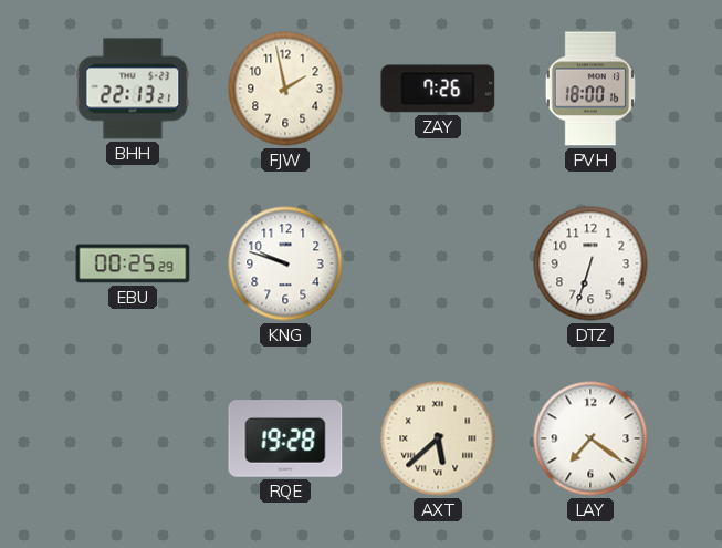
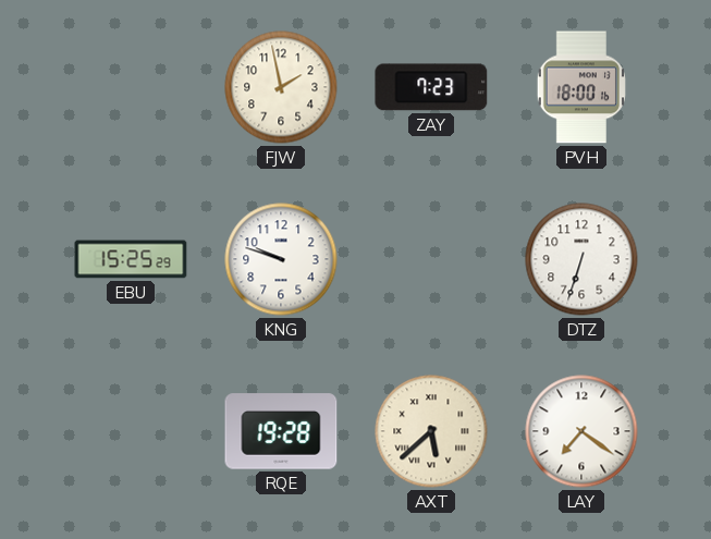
BHH: 22:13 -> none
ZAY: 7:26 -> 7:23
EBU: 00:25 -> 15:25
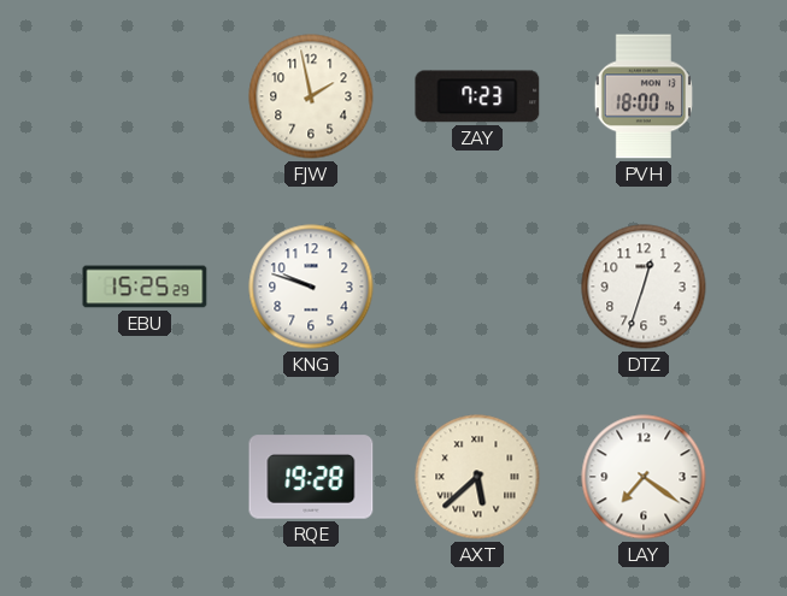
DTZ: 6:33 -> 12:33
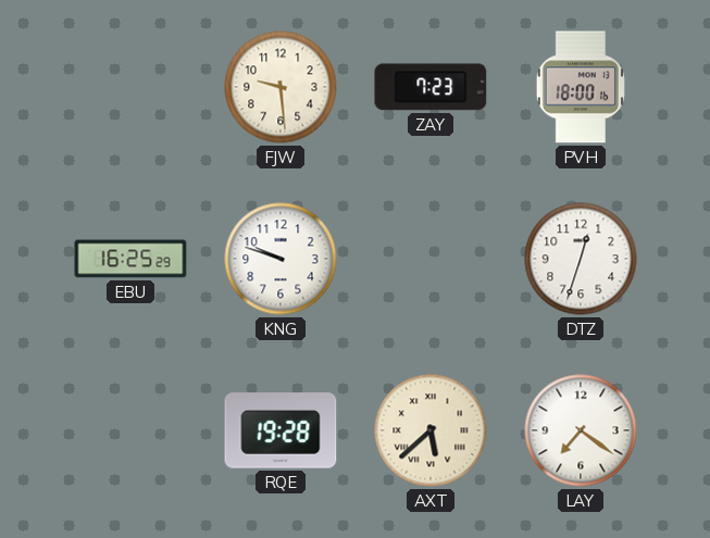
FJW: 1:58 -> 9:29
EBU: 15:25 -> 16:25
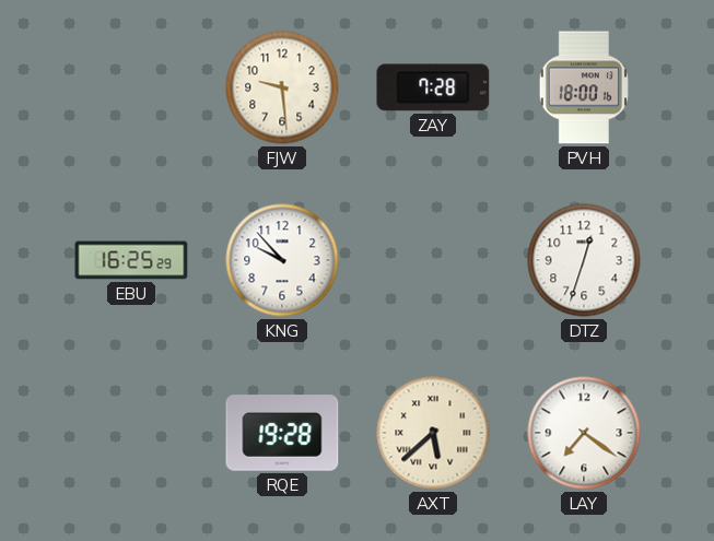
ZAY: 7:23 -> 7:28
KNG: 9:48 -> 9:53
